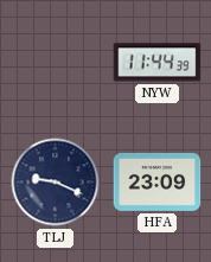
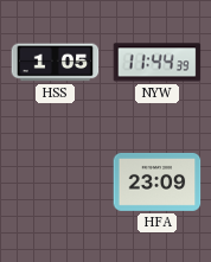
HSS: none -> 1:05
TLJ: 9:19 -> none
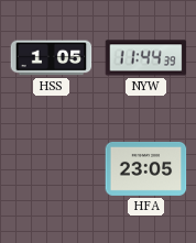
HFA: 23:09 -> 23:05
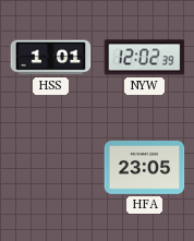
HSS: 1:05 -> 1:01
NYW: 11:44 -> 12:02
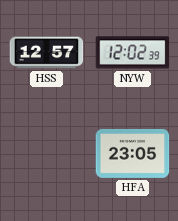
HSS: 1:01 -> 12:57
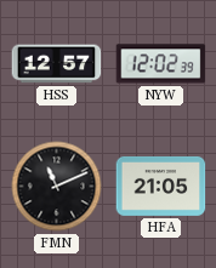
FMN: none -> 11:11
HFA: 23:05 -> 21:05
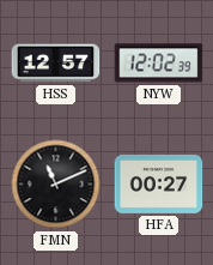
HFA: 21:05 -> 00:27
